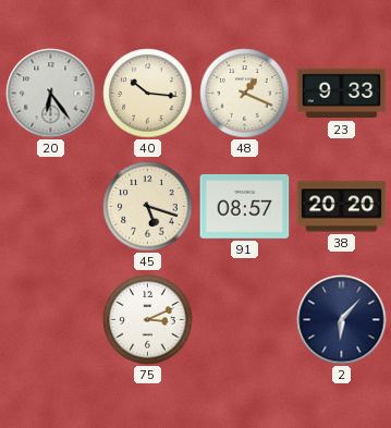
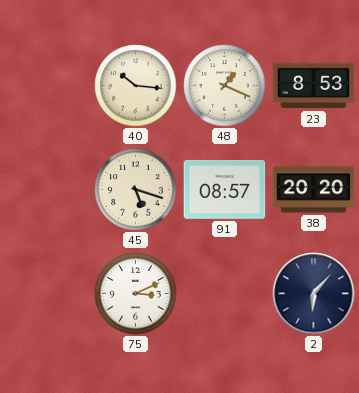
20: 6:24 -> none
23: 9:33 -> 8:53
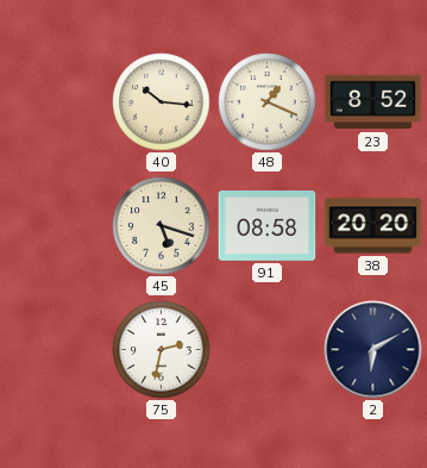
23: 8:53 -> 8:52
91: 08:57 -> 08:58
75: 3:11 -> 2:32
2: 6:07 -> 6:10
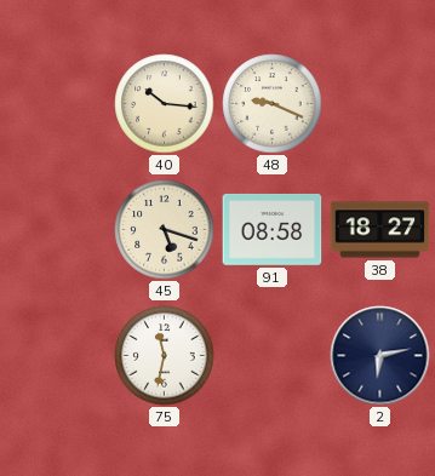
48: 1:19 -> 9:19
23: 8:52 -> none
38: 20:20 -> 18:27
75: 2:32 -> 11:32
2: 6:10 -> 6:13
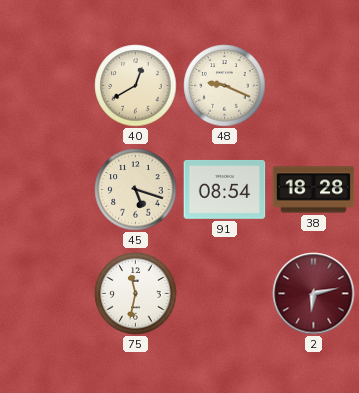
40: 10:16 -> 12:40
91: 08:58 -> 08:54
38: 18:27 -> 18:28
2 dial: navy -> burgundy
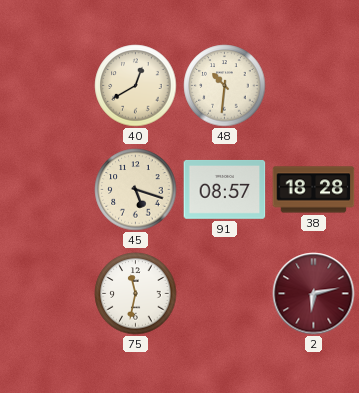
48: 9:19 -> 10:31
91: 08:54 -> 08:57
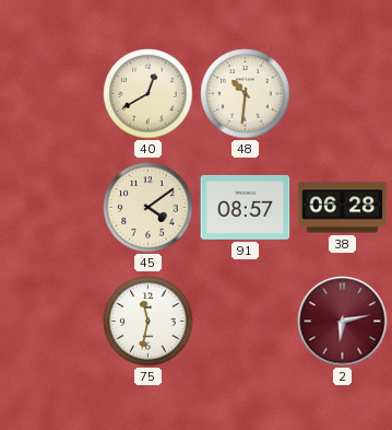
45: 5:18 -> 4:09
38: 18:28 -> 06:28
